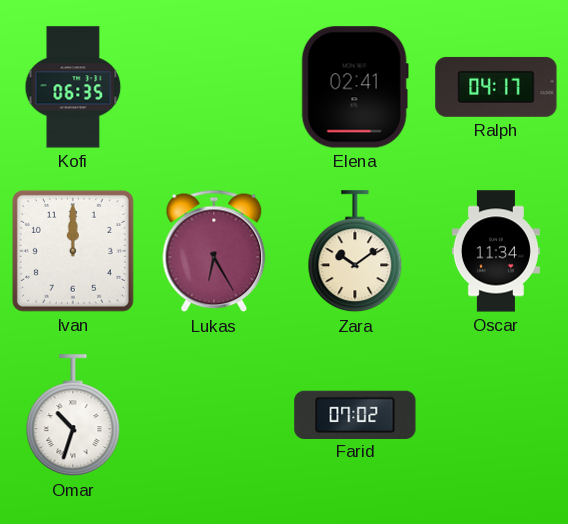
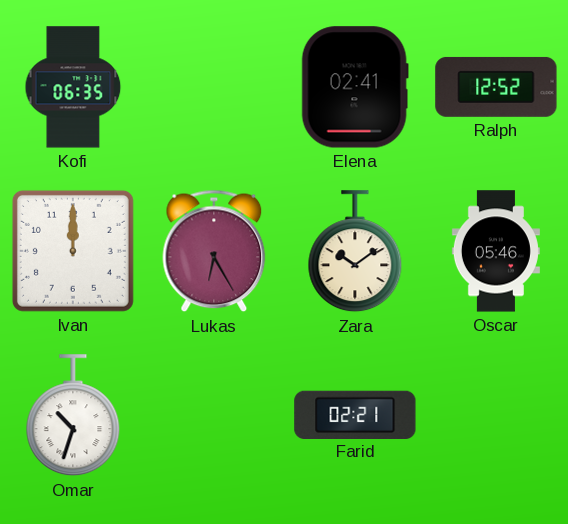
Ralph: 04:17 -> 12:52
Oscar: 11:34 -> 05:46
Farid: 07:02 -> 02:21
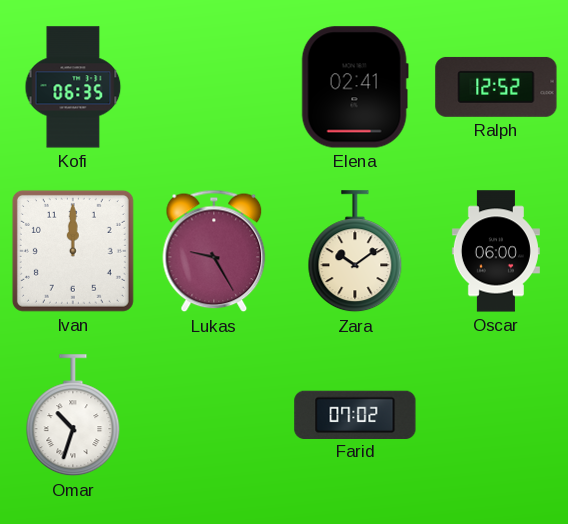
Lukas: 6:25 -> 9:25
Oscar: 05:46 -> 06:00
Farid: 02:21 -> 07:02
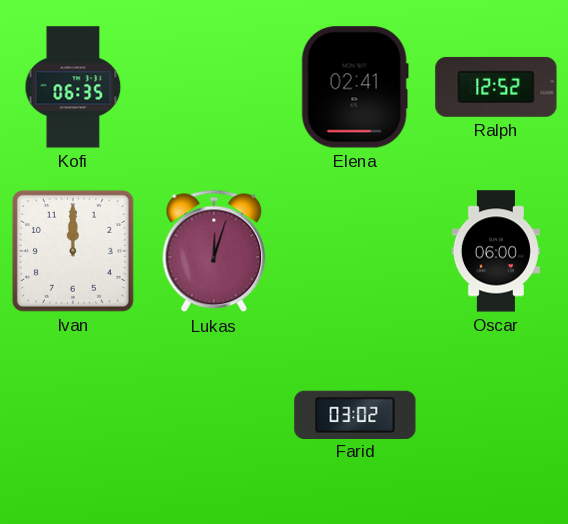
Lukas: 9:25 -> 12:03
Zara: 10:09 -> none
Omar: 10:33 -> none
Farid: 07:02 -> 03:02
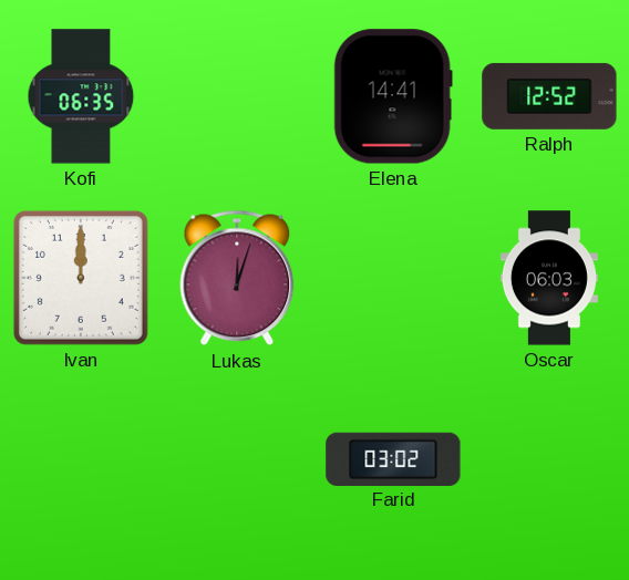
Elena: 02:41 -> 14:41
Oscar: 06:00 -> 06:03
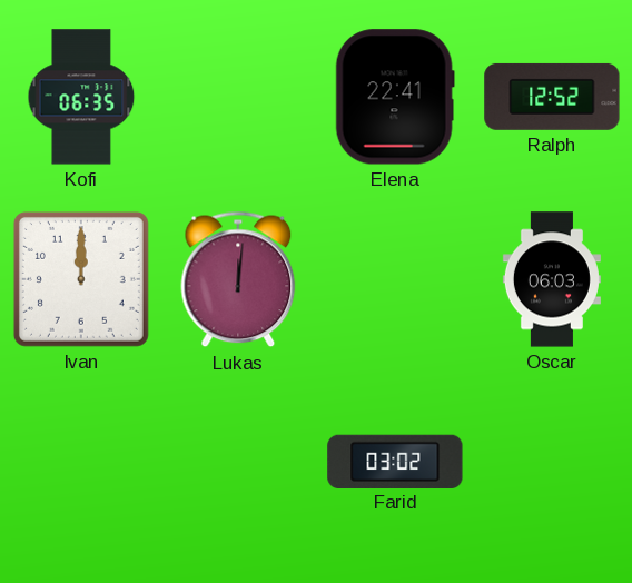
Elena: 14:41 -> 22:41
Lukas: 12:03 -> 12:01
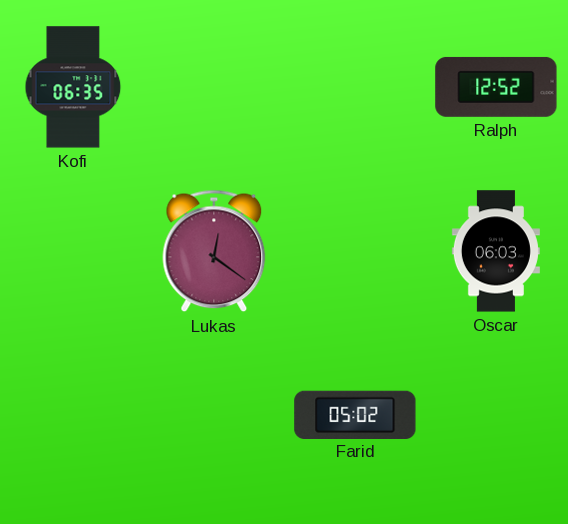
Elena: 22:41 -> none
Ivan: 12:00 -> none
Lukas: 12:01 -> 12:21
Farid: 03:02 -> 05:02
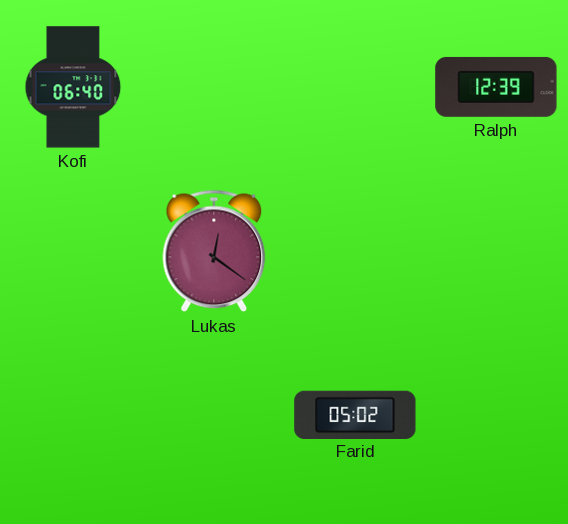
Kofi: 06:35 -> 06:40
Ralph: 12:52 -> 12:39
Oscar: 06:03 -> none
